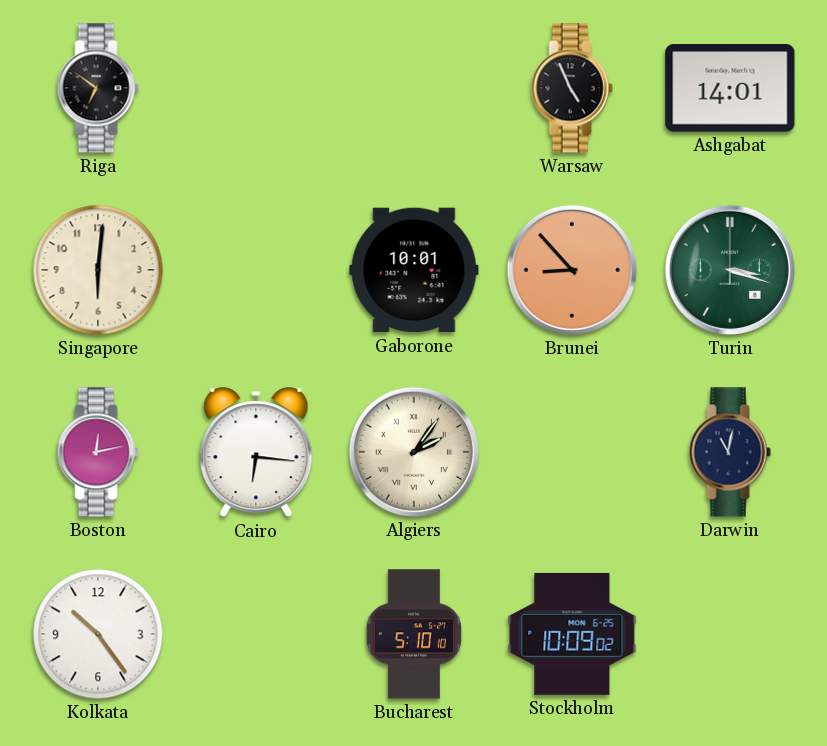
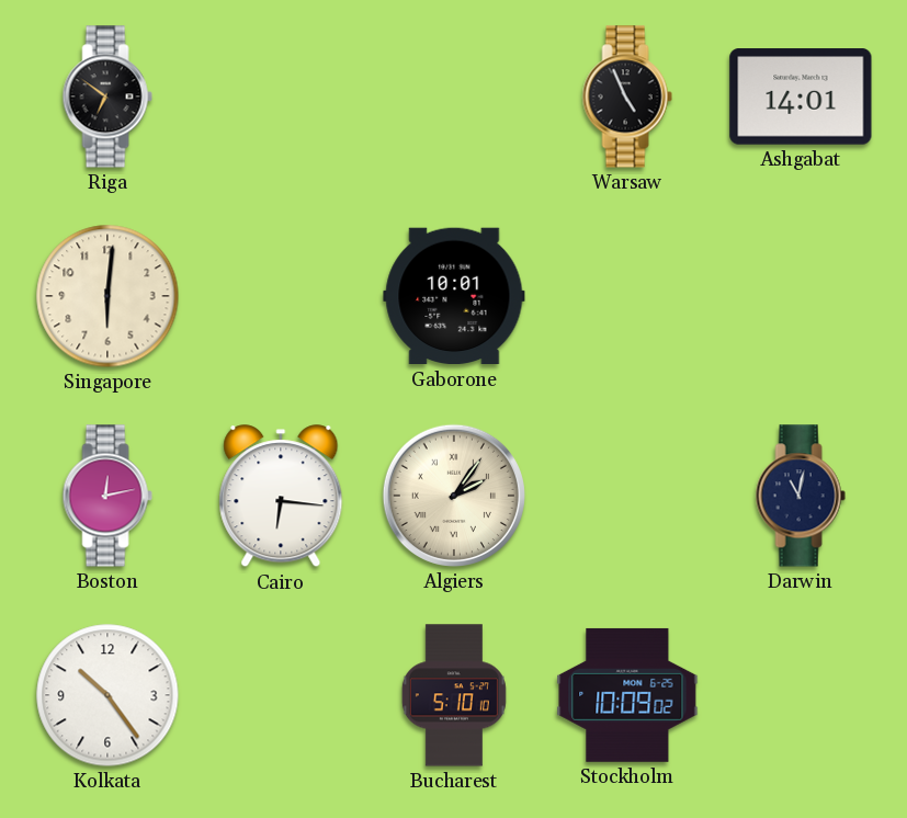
Brunei: 8:53 -> none
Turin: 3:18 -> none
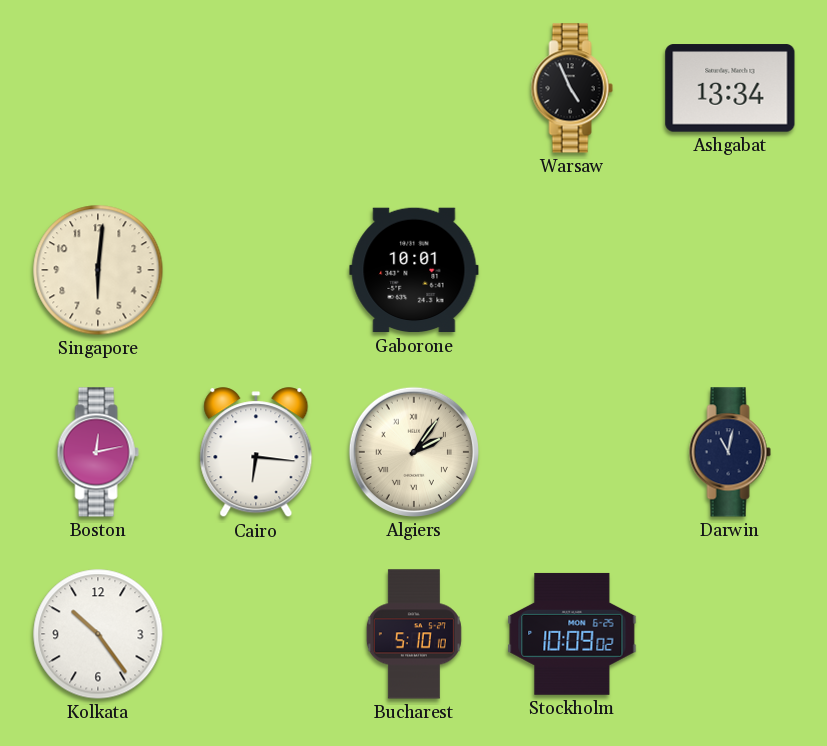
Riga: 6:51 -> none
Ashgabat: 14:01 -> 13:34
